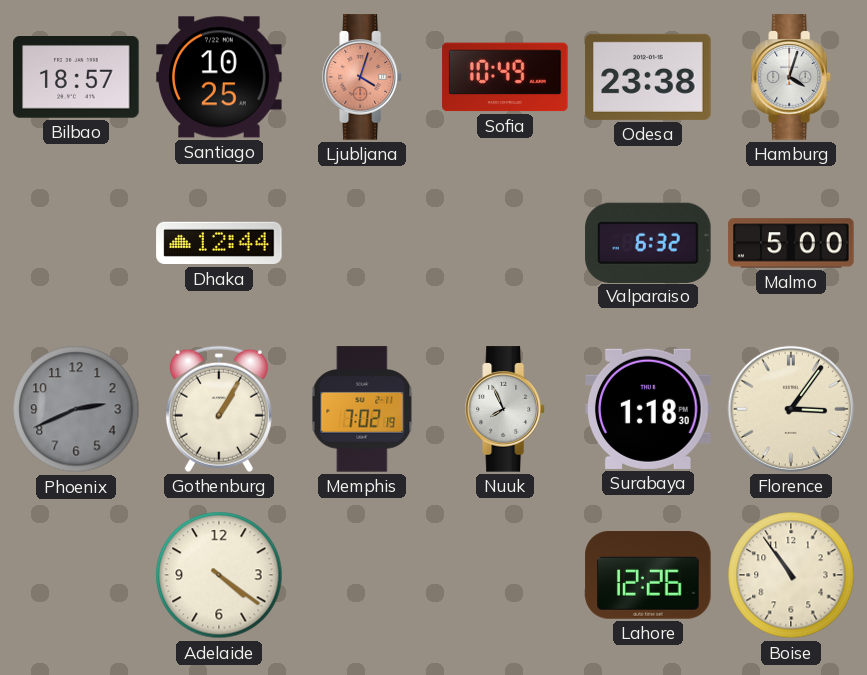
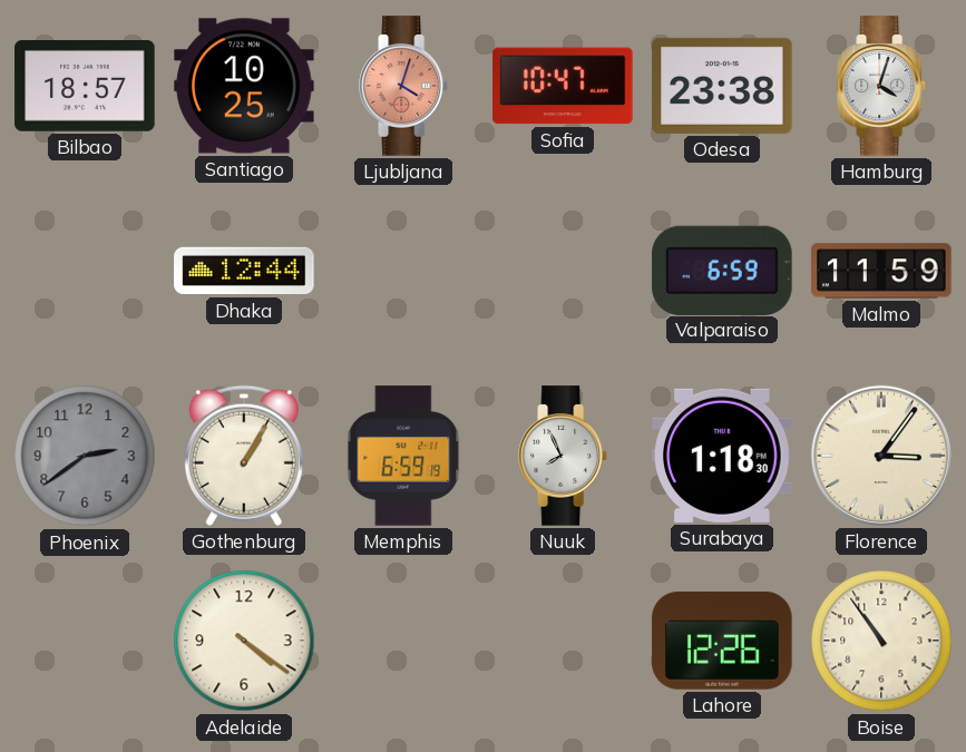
Sofia: 10:49 -> 10:47
Valparaiso: 6:32 -> 6:59
Malmo: 5:00 -> 11:59
Phoenix: 2:41 -> 2:39
Memphis: 7:02 -> 6:59
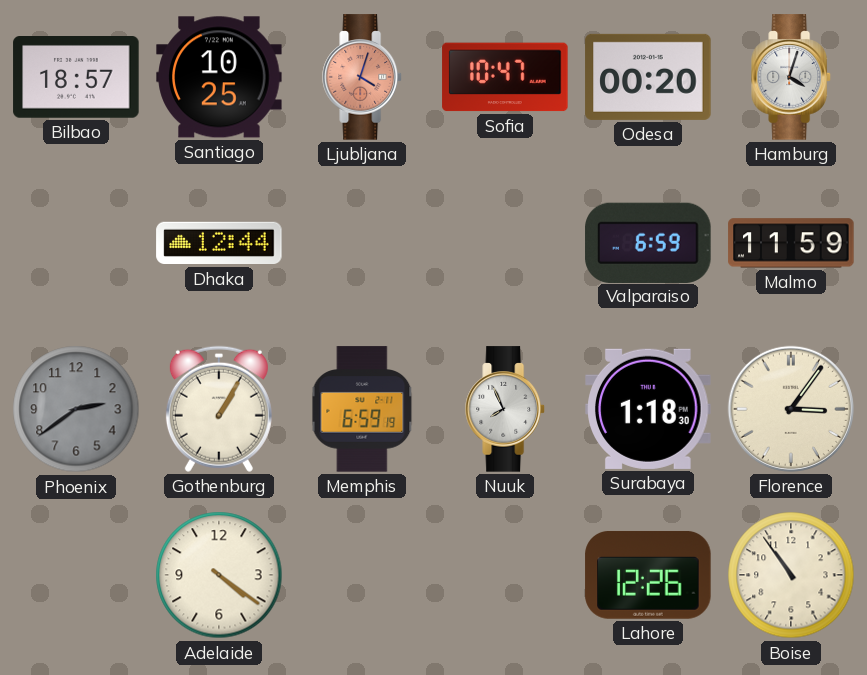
Odesa: 23:38 -> 00:20
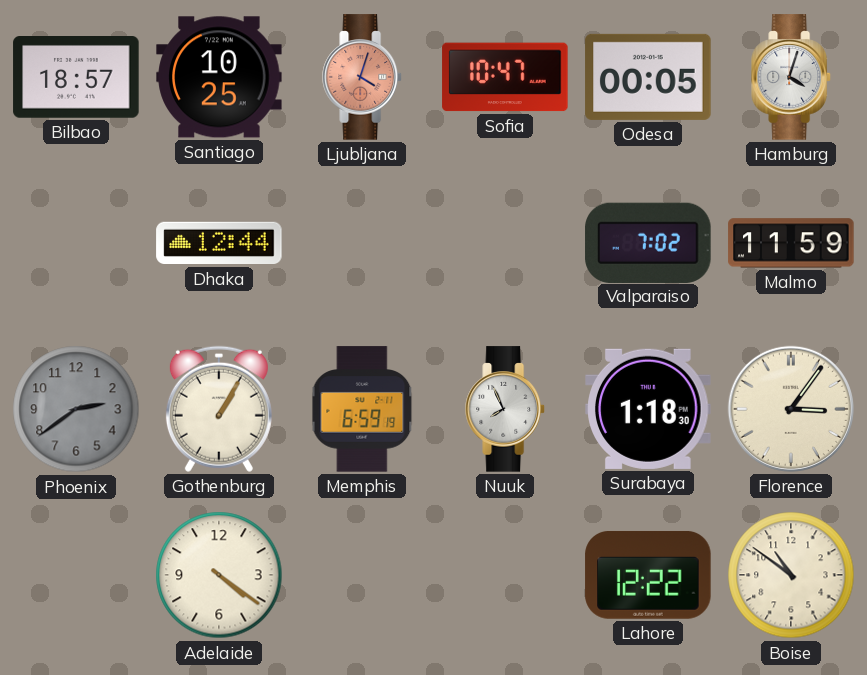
Odesa: 00:20 -> 00:05
Valparaiso: 6:59 -> 7:02
Lahore: 12:26 -> 12:22
Boise: 10:54 -> 10:51
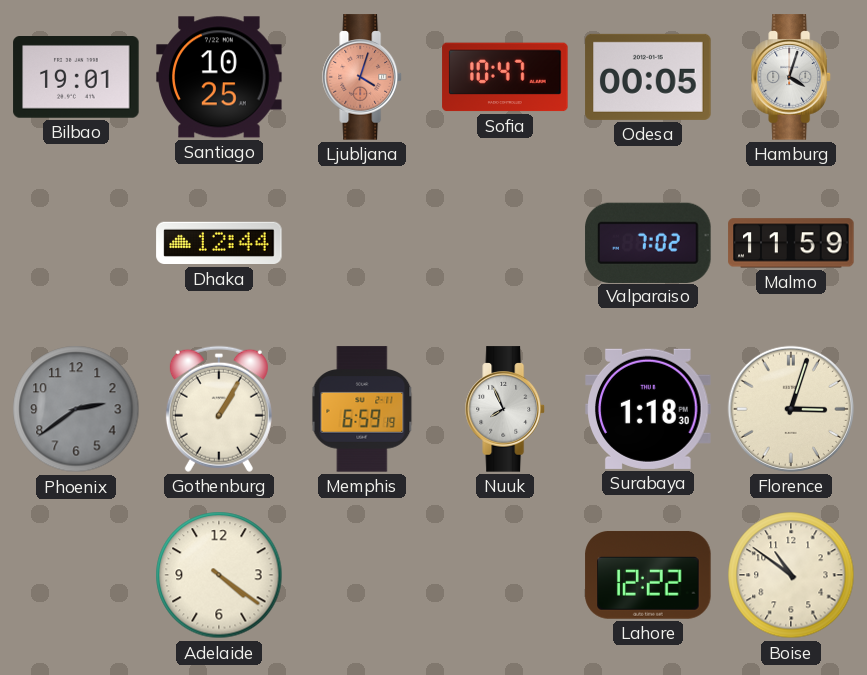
Bilbao: 18:57 -> 19:01
Florence: 3:06 -> 3:03
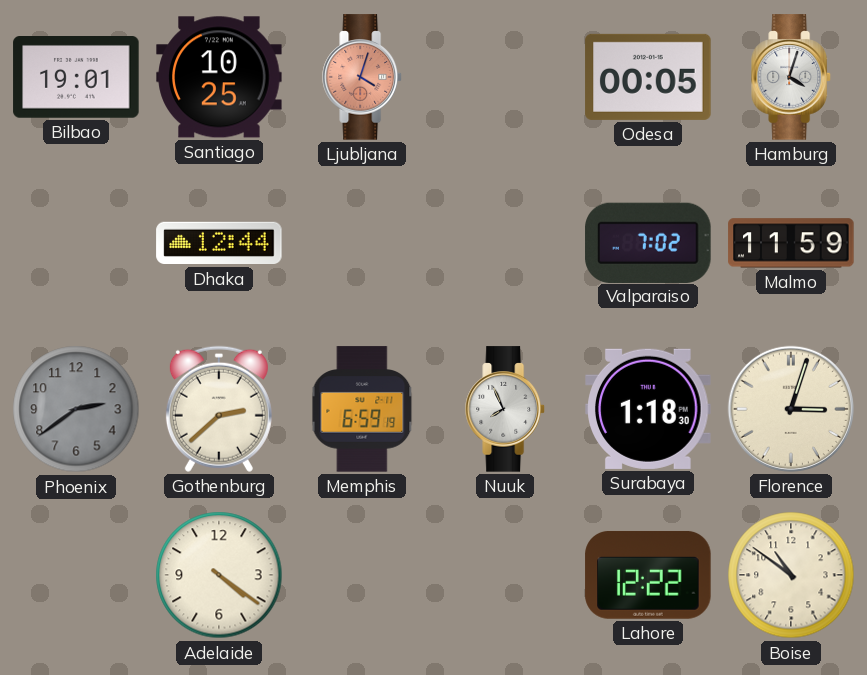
Sofia: 10:47 -> none
Gothenburg: 1:05 -> 2:38
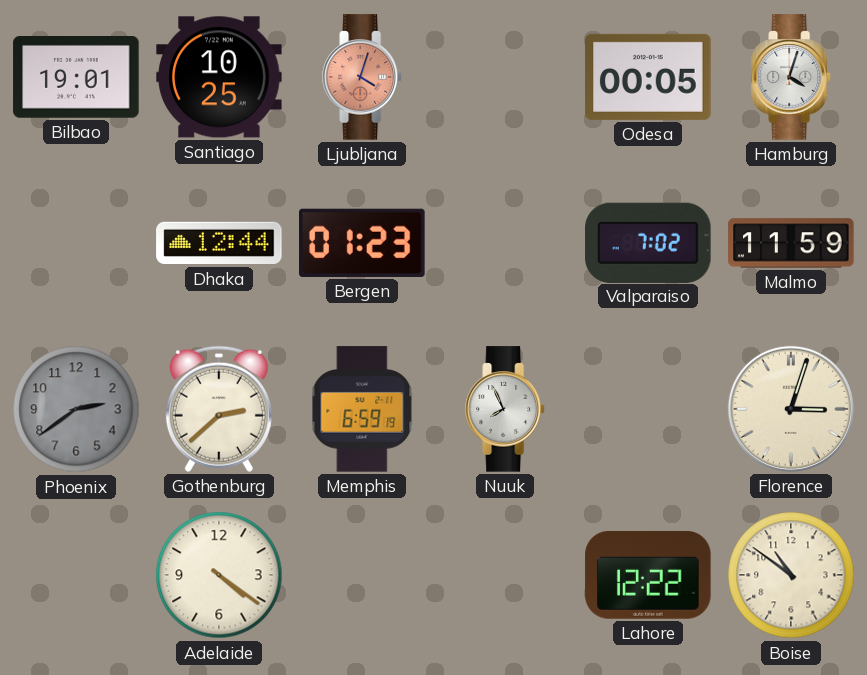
Bergen: none -> 01:23
Surabaya: 1:18 -> none
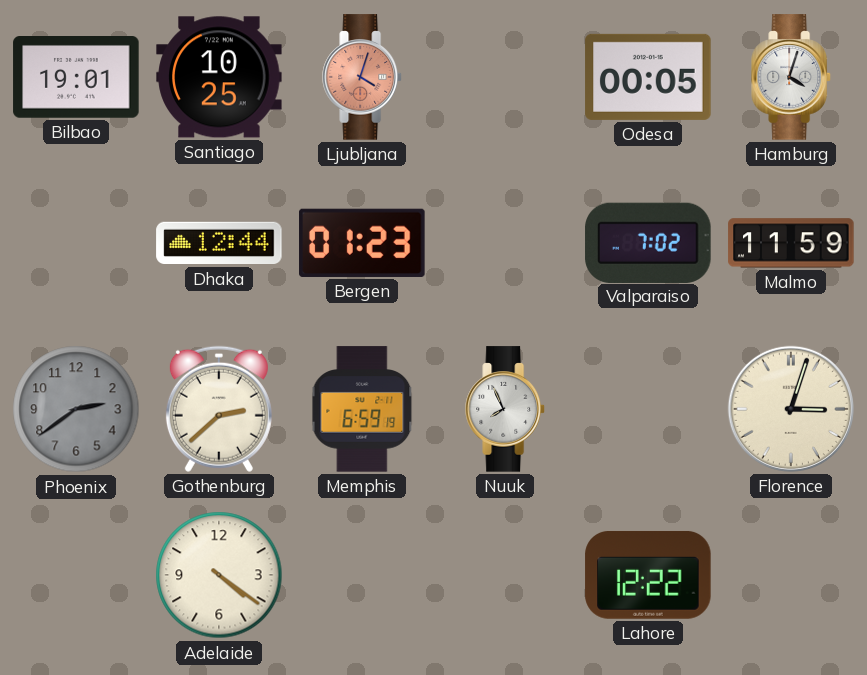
Boise: 10:51 -> none
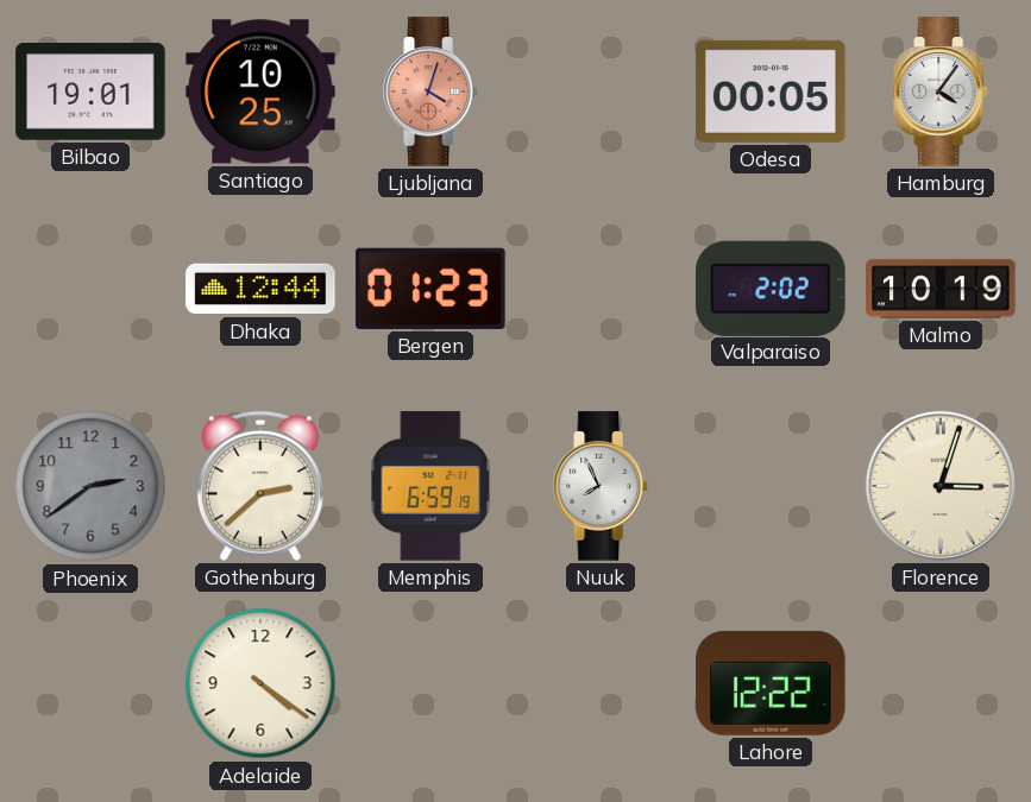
Hamburg: 4:03 -> 4:06
Valparaiso: 7:02 -> 2:02
Malmo: 11:59 -> 10:19
